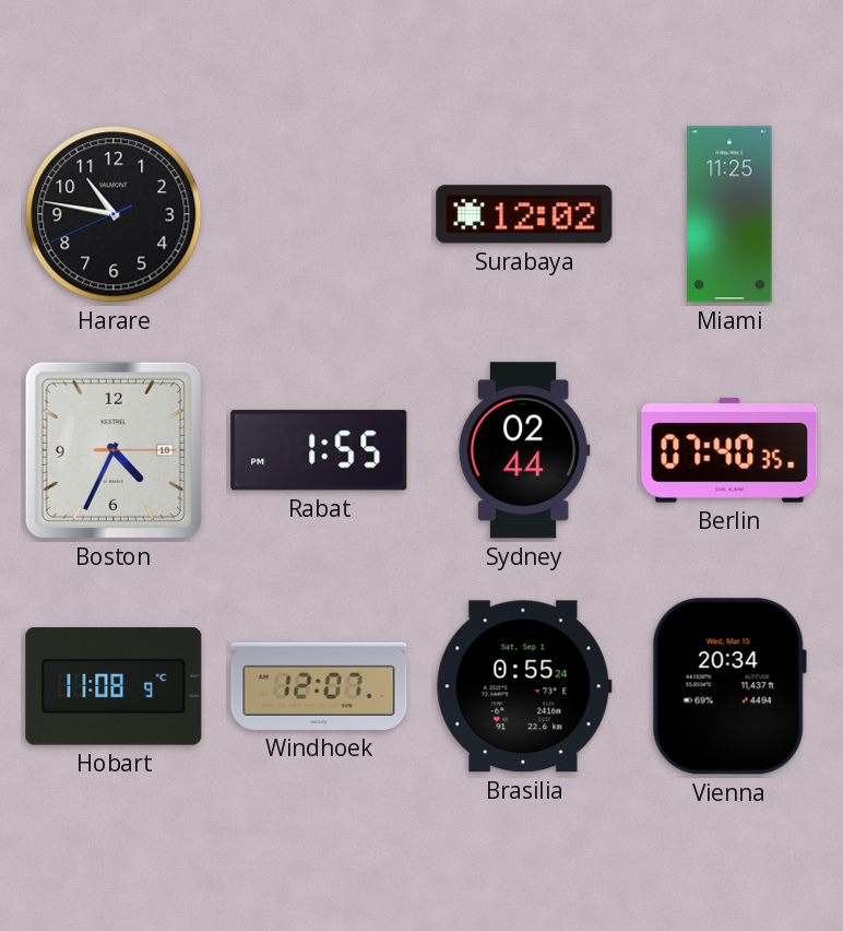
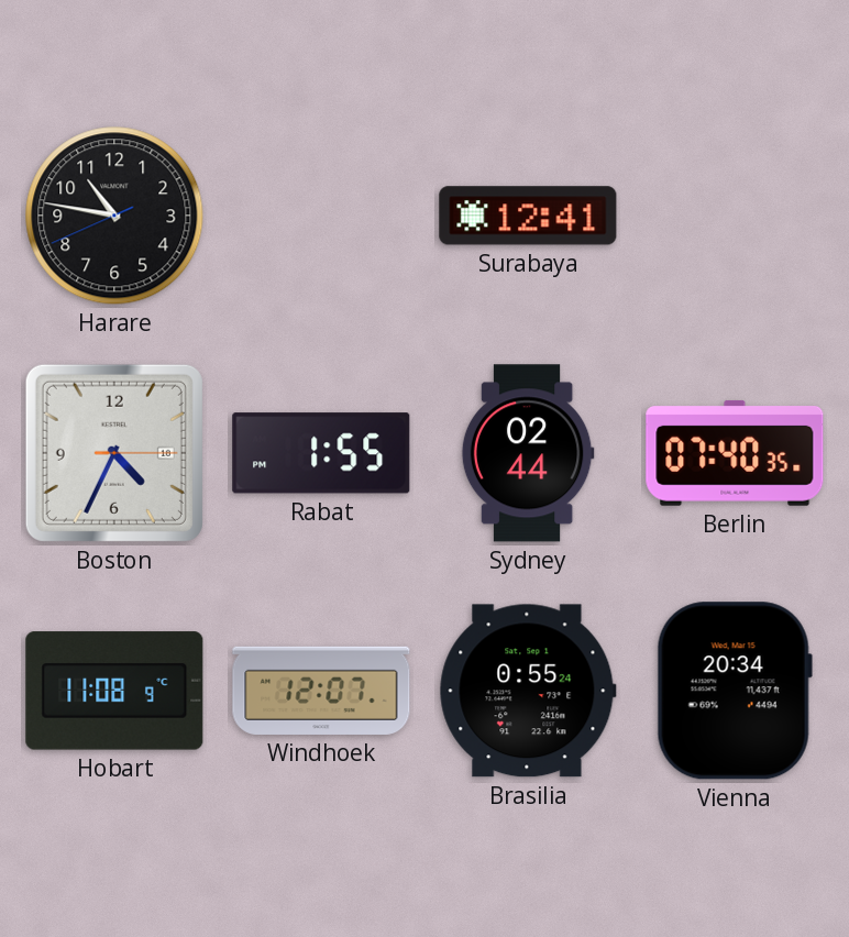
Surabaya: 12:02 -> 12:41
Miami: 11:25 -> none
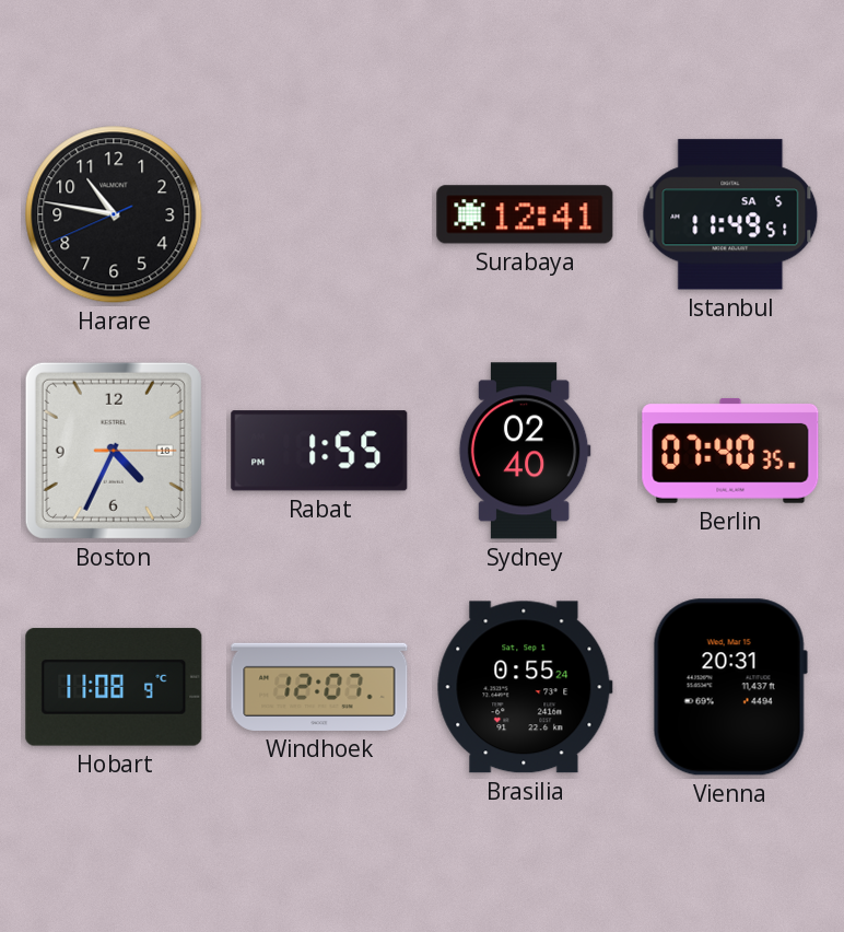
Istanbul: none -> 11:49
Sydney: 02:44 -> 02:40
Vienna: 20:34 -> 20:31
